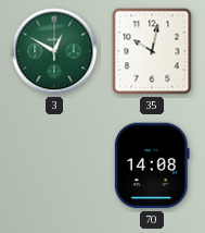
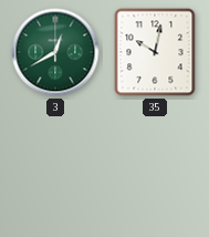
3: 12:50 -> 12:40
70: 14:08 -> none
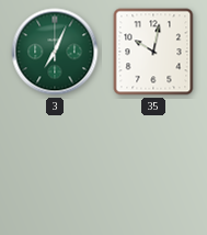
3: 12:40 -> 7:04
